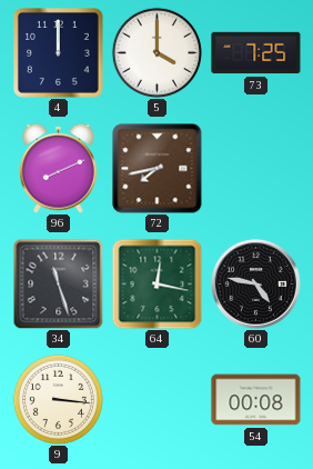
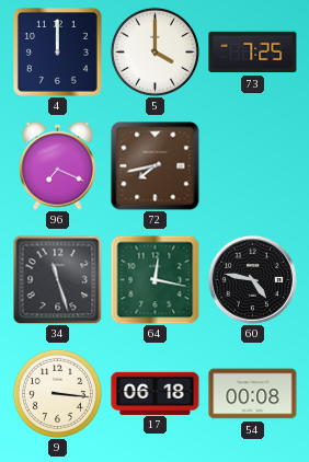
96: 8:11 -> 7:19
17: none -> 06:18
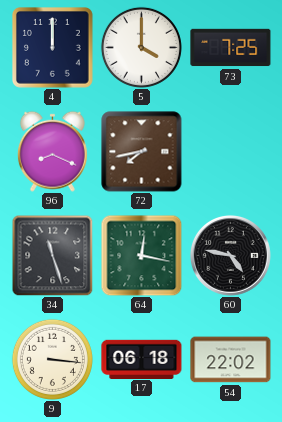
96: 7:19 -> 8:19
54: 00:08 -> 22:02
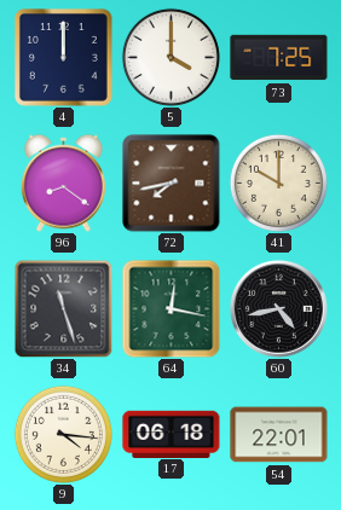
96: 8:19 -> 8:21
41: none -> 10:00
60: 4:47 -> 4:43
9: 3:16 -> 4:16
54: 22:02 -> 22:01
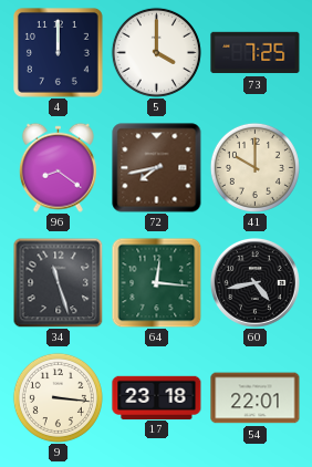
64: 12:17 -> 12:16
9: 4:16 -> 3:16
17: 06:18 -> 23:18
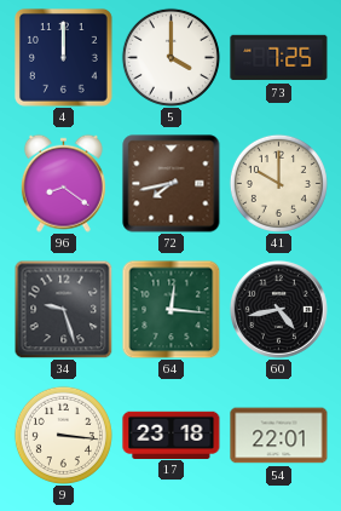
34: 11:27 -> 9:27
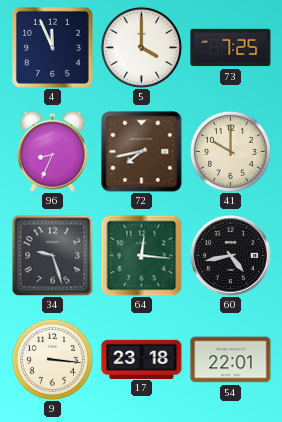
4: 12:00 -> 11:56
96: 8:21 -> 8:34
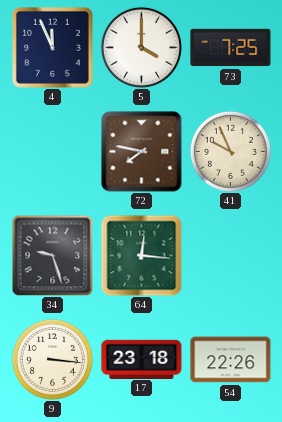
96: 8:34 -> none
72: 7:43 -> 7:47
41: 10:00 -> 9:56
60: 4:43 -> none
54: 22:01 -> 22:26
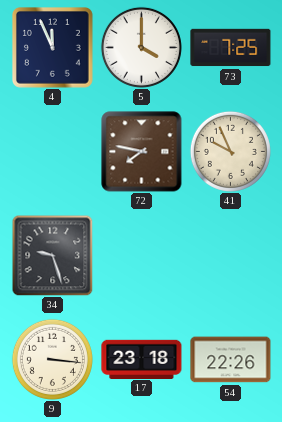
64: 12:16 -> none
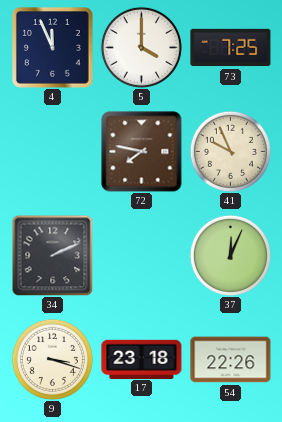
34: 9:27 -> 2:11
37: none -> 12:04
9: 3:16 -> 3:18
